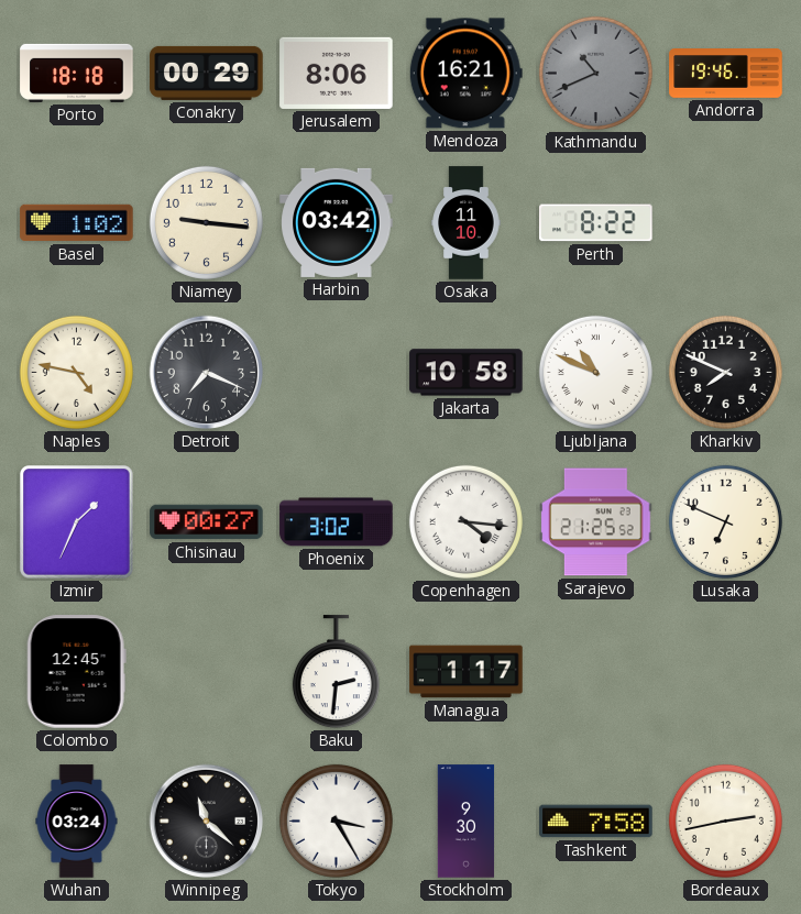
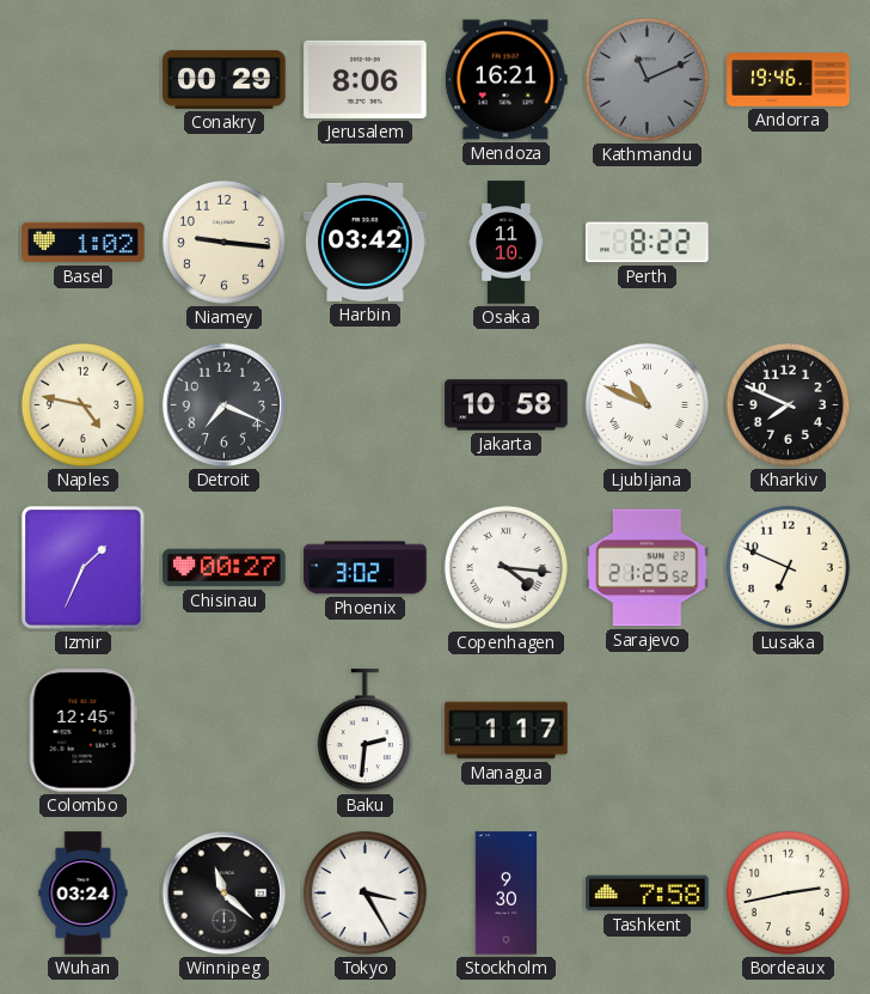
Porto: 18:18 -> none
Kathmandu: 10:41 -> 11:11
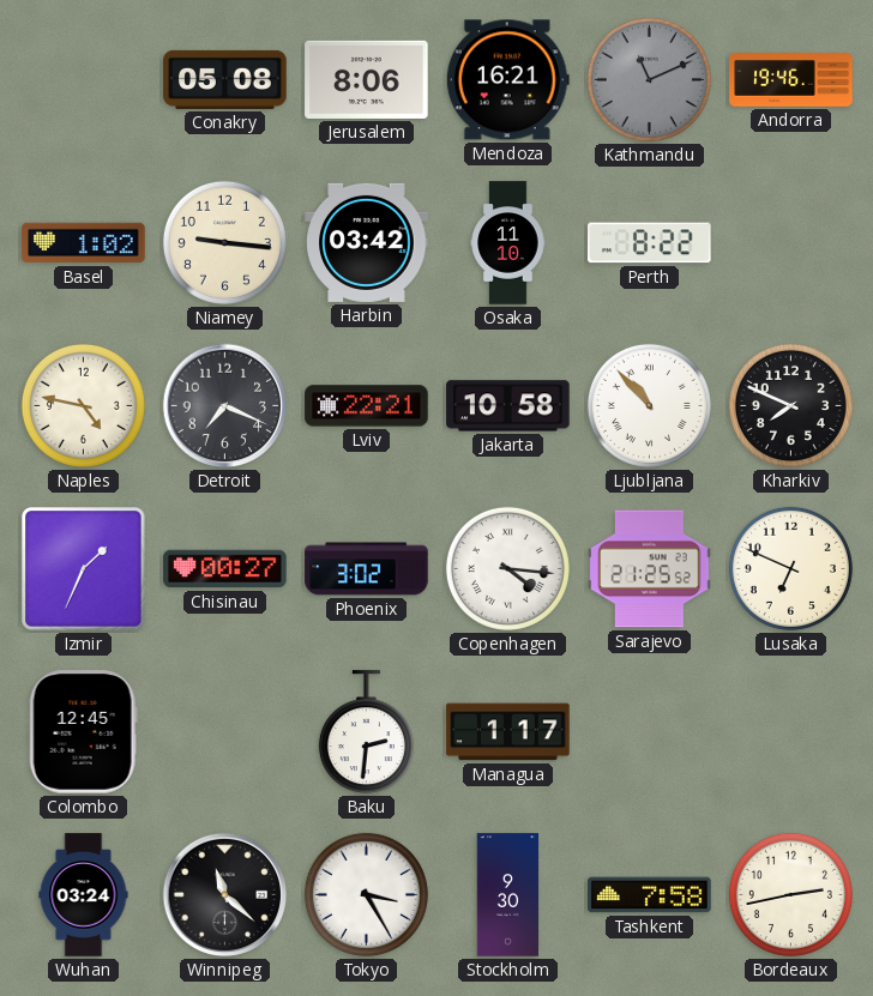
Conakry: 00:29 -> 05:08
Lviv: none -> 22:21
Ljubljana: 10:49 -> 10:53
